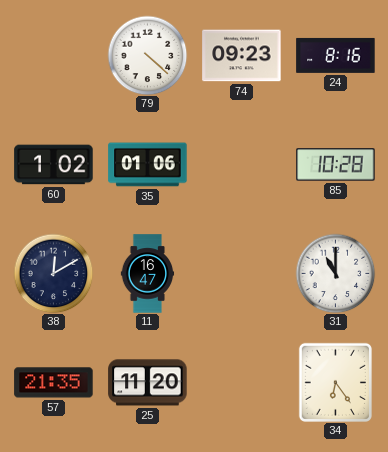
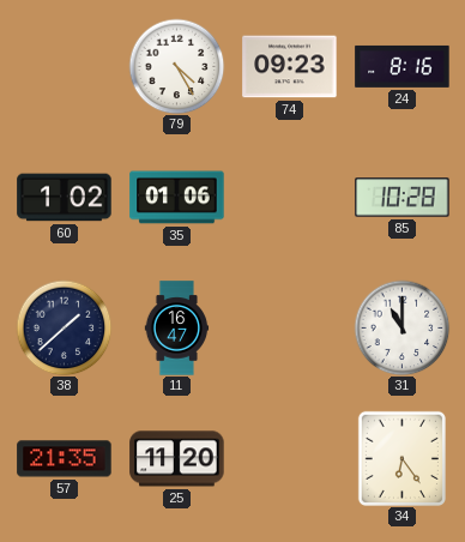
79: 4:22 -> 4:25
38: 12:10 -> 1:38
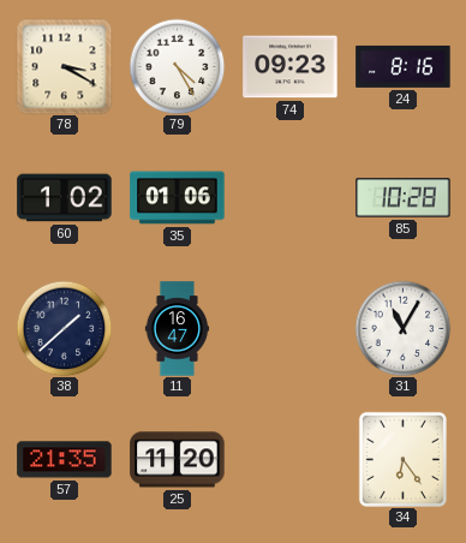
78: none -> 3:20
31: 11:00 -> 11:05
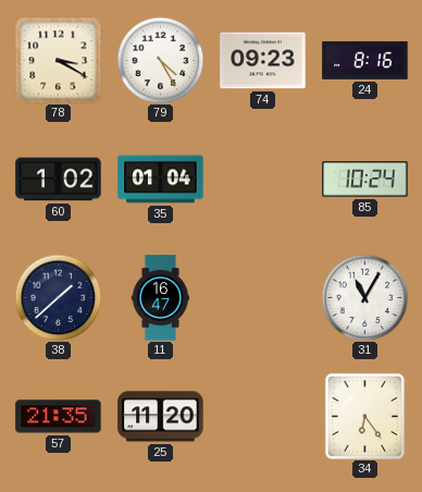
35: 01:06 -> 01:04
85: 10:28 -> 10:24
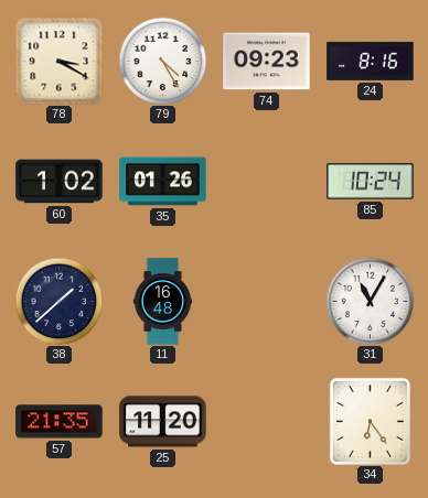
35: 01:04 -> 01:26
11: 16:47 -> 16:48
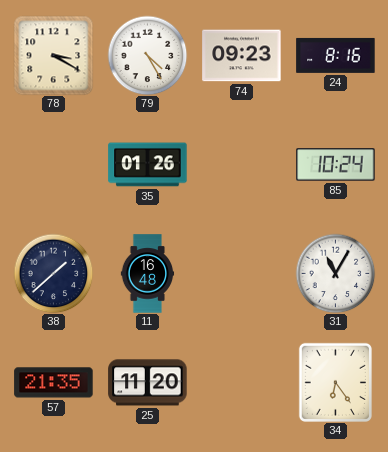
60: 1:02 -> none
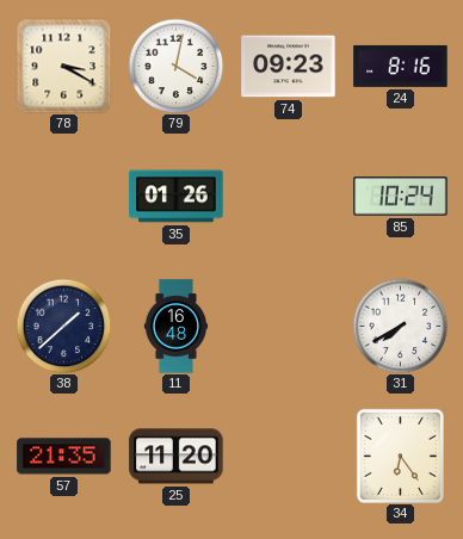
79: 4:25 -> 4:02
31: 11:05 -> 7:40
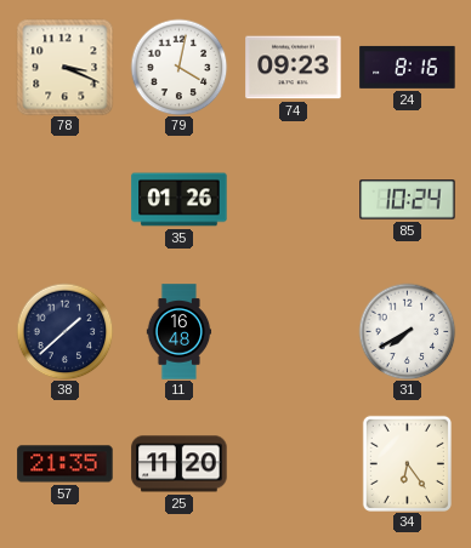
78: 3:20 -> 3:19
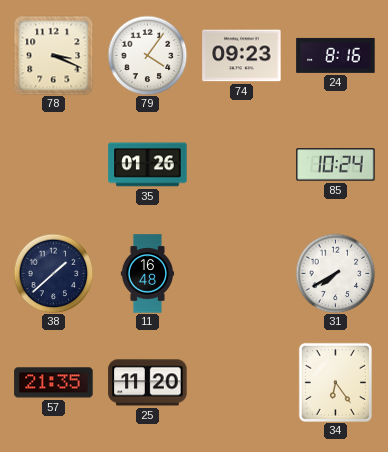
79: 4:02 -> 4:06
